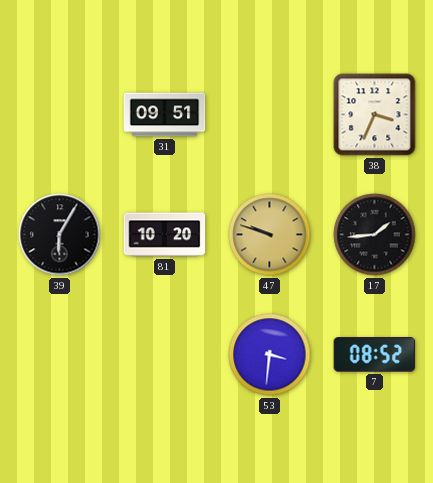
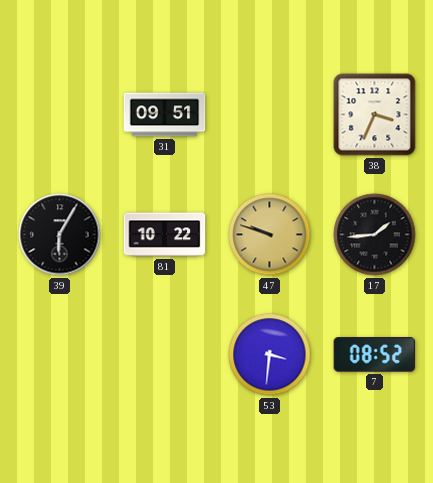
81: 10:20 -> 10:22
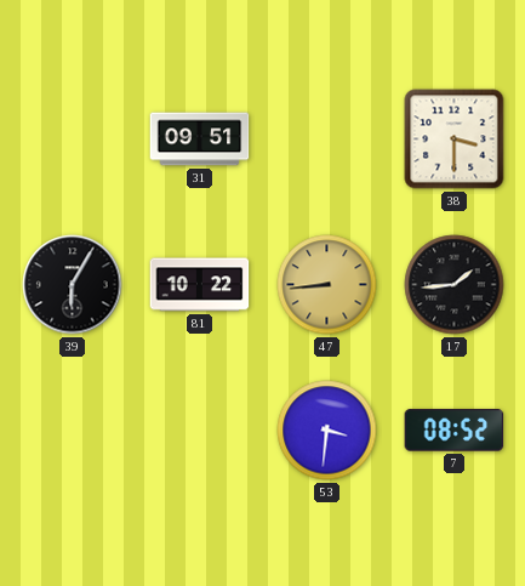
38: 3:34 -> 3:30
47: 9:48 -> 8:44
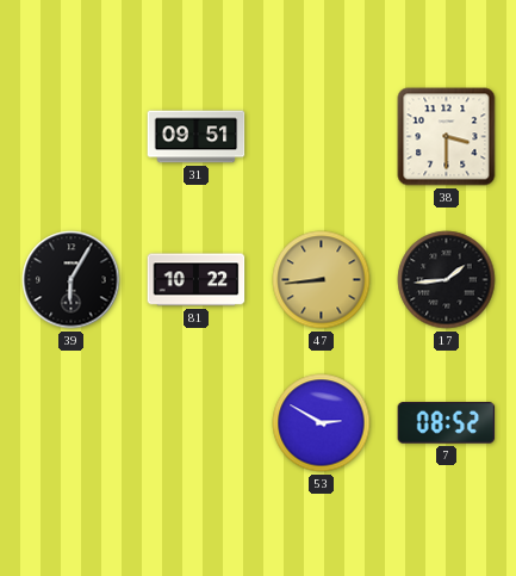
53: 3:31 -> 2:50
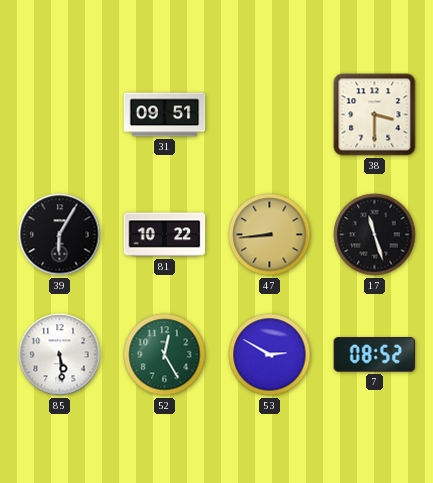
17: 1:44 -> 11:27
85: none -> 5:29
52: none -> 12:25
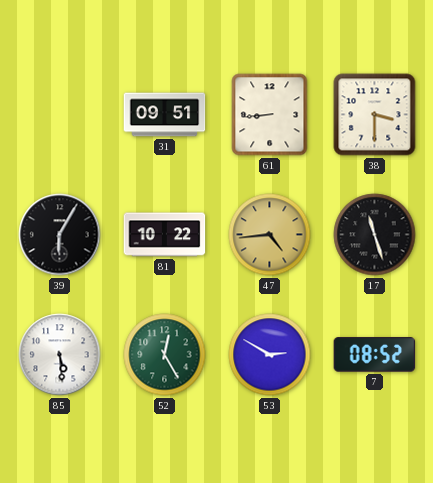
61: none -> 8:44
47: 8:44 -> 4:44
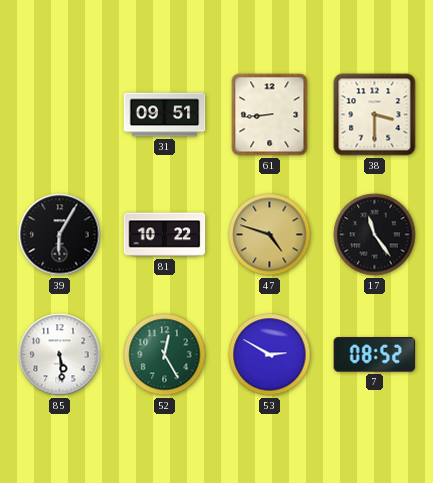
47: 4:44 -> 4:48
17: 11:27 -> 11:24
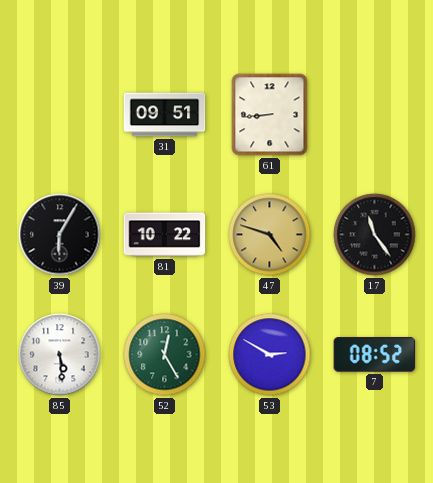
38: 3:30 -> none
